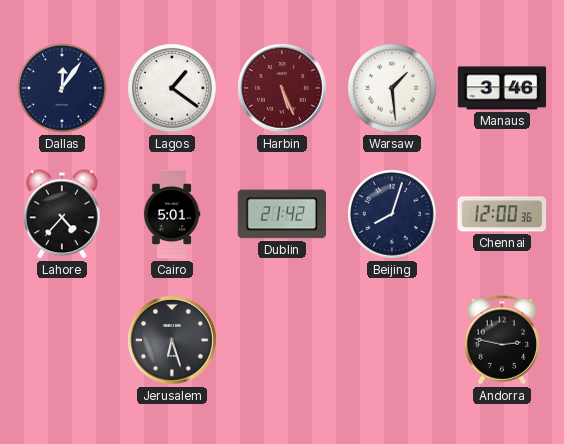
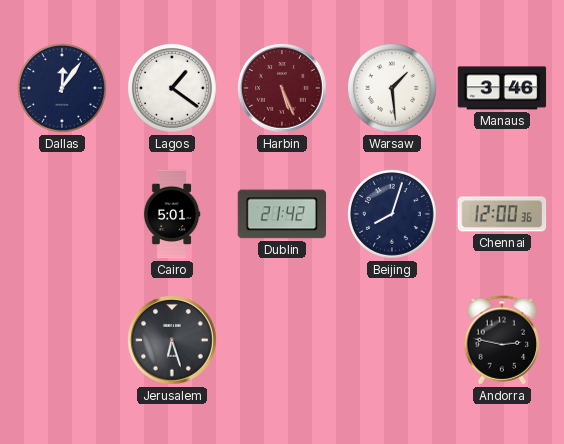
Lahore: 4:37 -> none
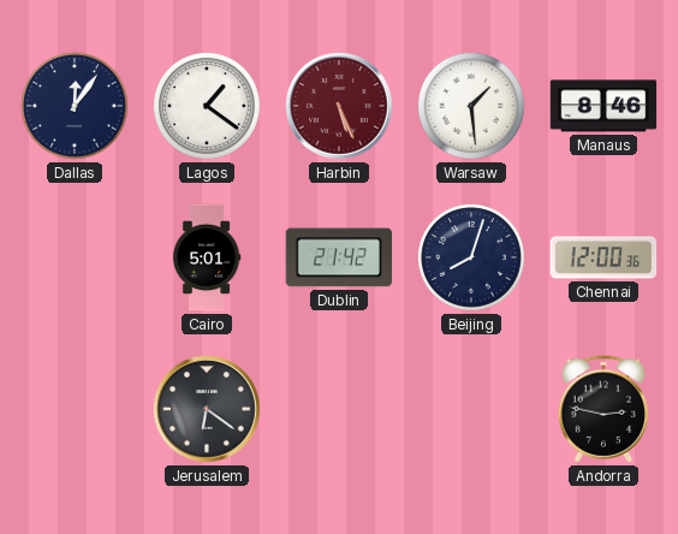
Manaus: 3:46 -> 8:46
Jerusalem: 6:27 -> 6:21
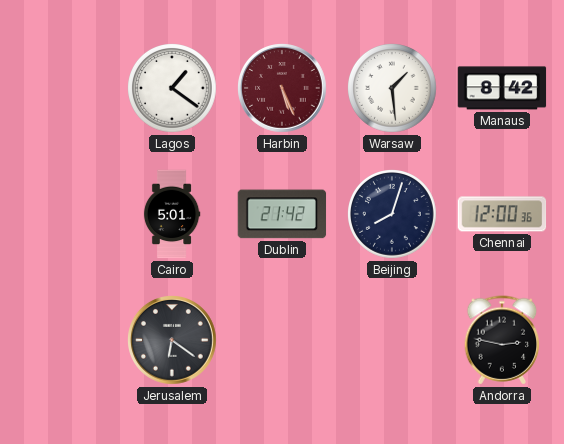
Dallas: 12:06 -> none
Manaus: 8:46 -> 8:42
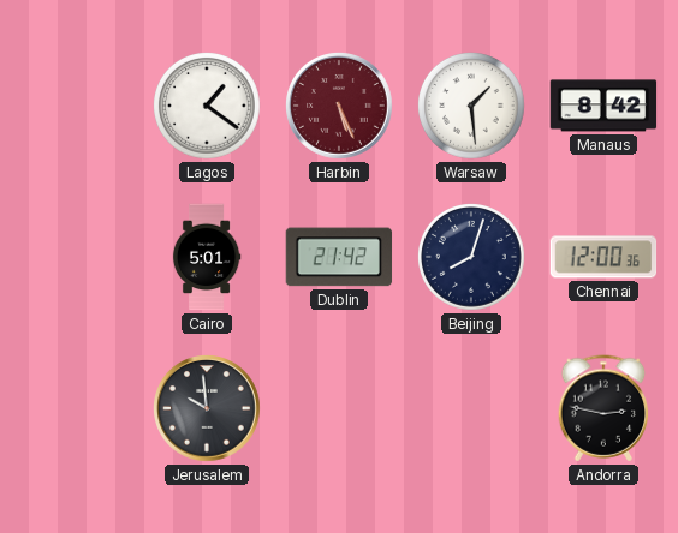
Jerusalem: 6:21 -> 9:59
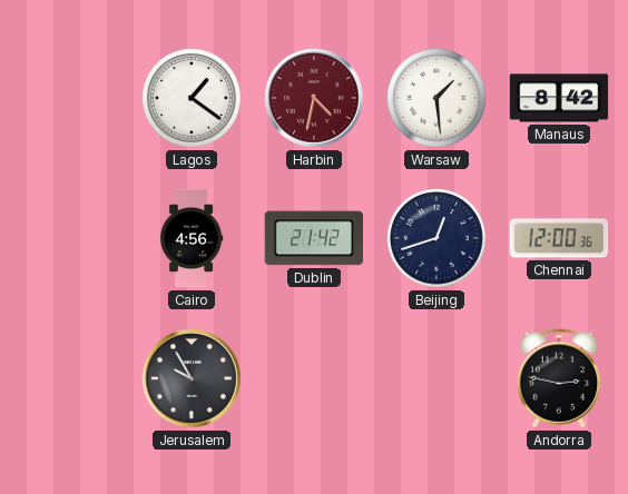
Harbin: 5:26 -> 4:32
Cairo: 5:01 -> 4:56
Beijing: 8:03 -> 12:42
Jerusalem: 9:59 -> 9:55
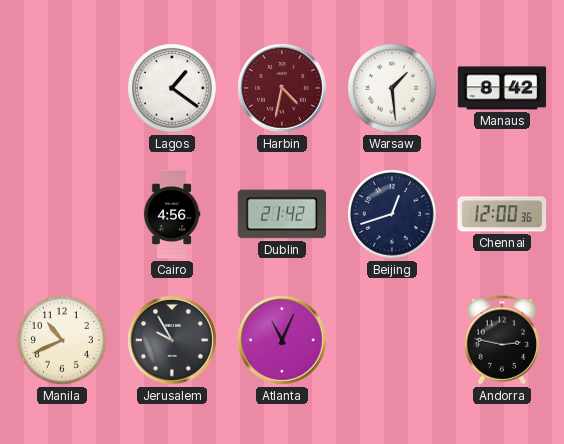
Manila: none -> 10:41
Atlanta: none -> 11:04
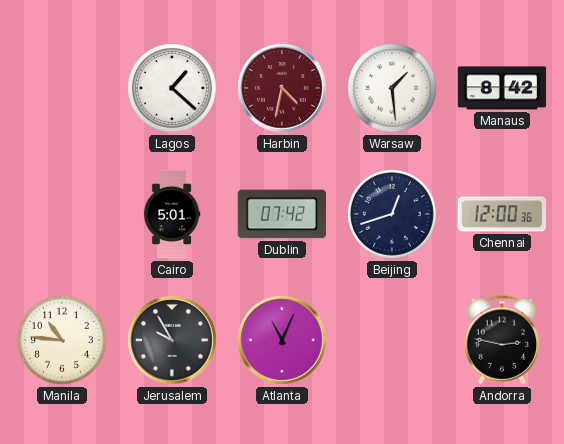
Lagos: 1:21 -> 1:22
Cairo: 4:56 -> 5:01
Dublin: 21:42 -> 07:42
Manila: 10:41 -> 10:46
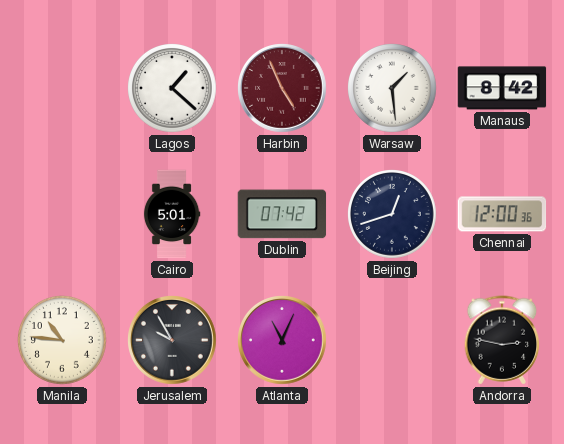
Harbin: 4:32 -> 4:56
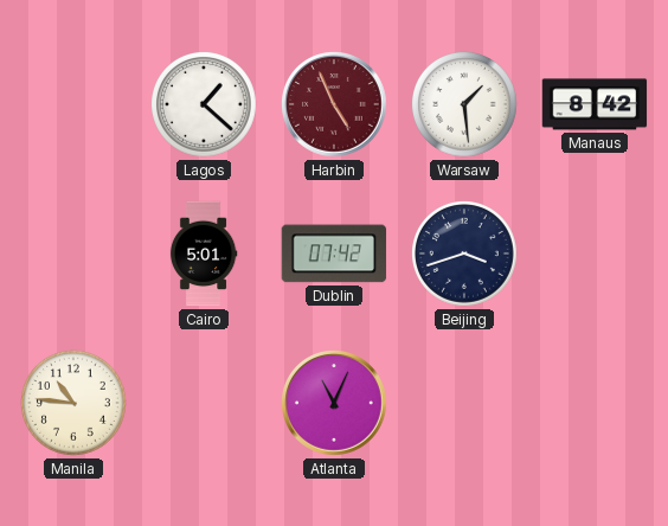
Beijing: 12:42 -> 3:42
Chennai: 12:00 -> none
Jerusalem: 9:55 -> none
Andorra: 2:47 -> none
